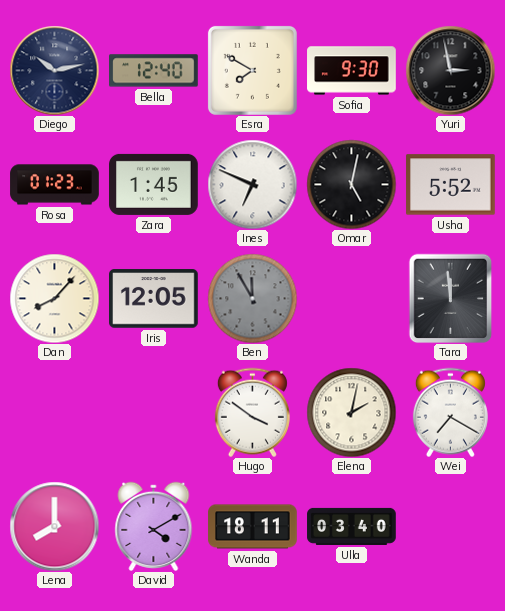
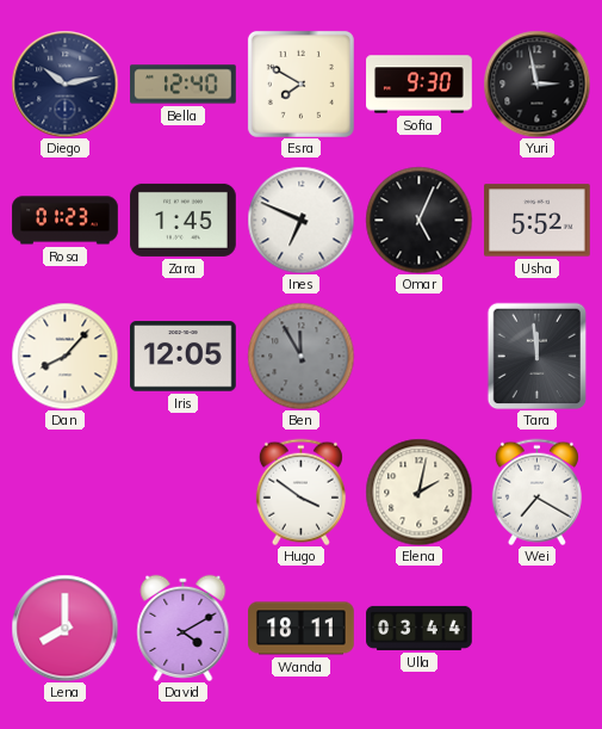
Omar: 5:02 -> 5:04
Ulla: 03:40 -> 03:44
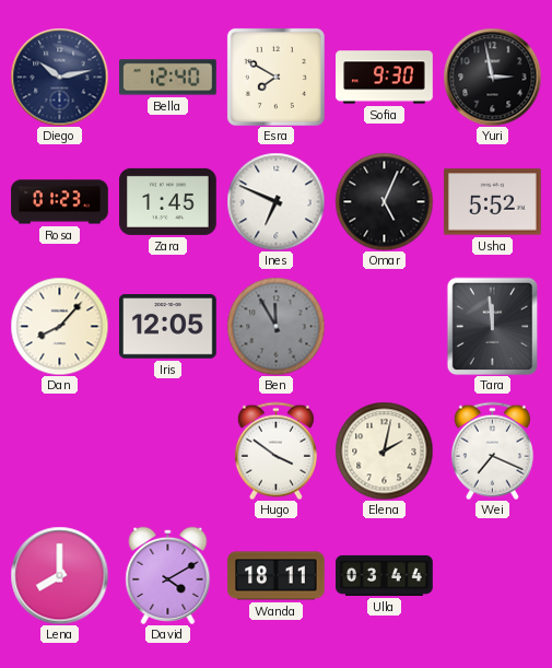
Wei: 7:20 -> 7:19
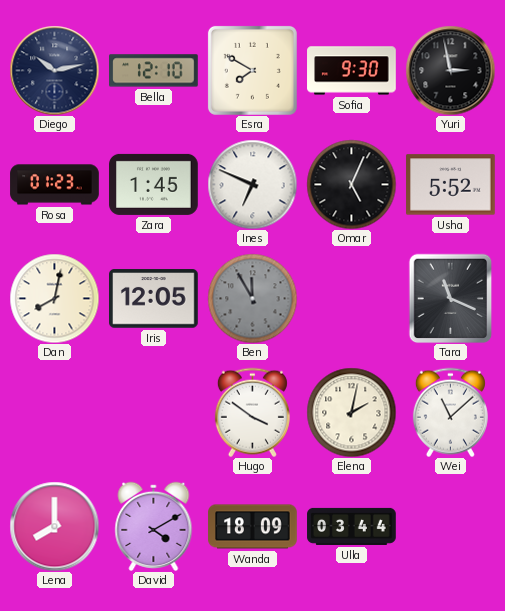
Bella: 12:40 -> 12:10
Dan: 8:07 -> 8:02
Tara: 11:59 -> 11:19
Wei: 7:19 -> 11:08
Wanda: 18:11 -> 18:09
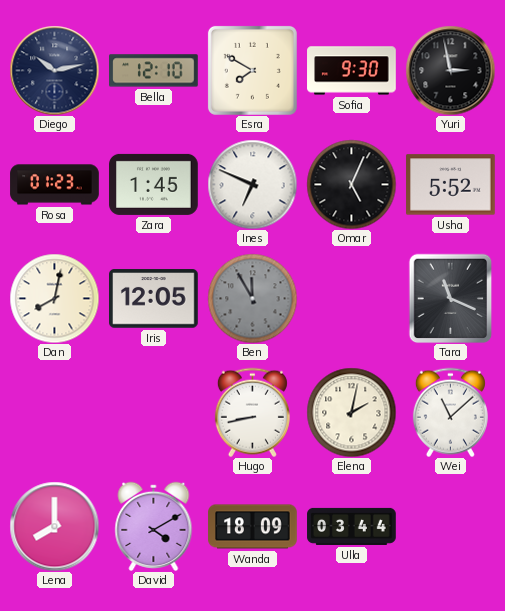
Hugo: 3:51 -> 8:43
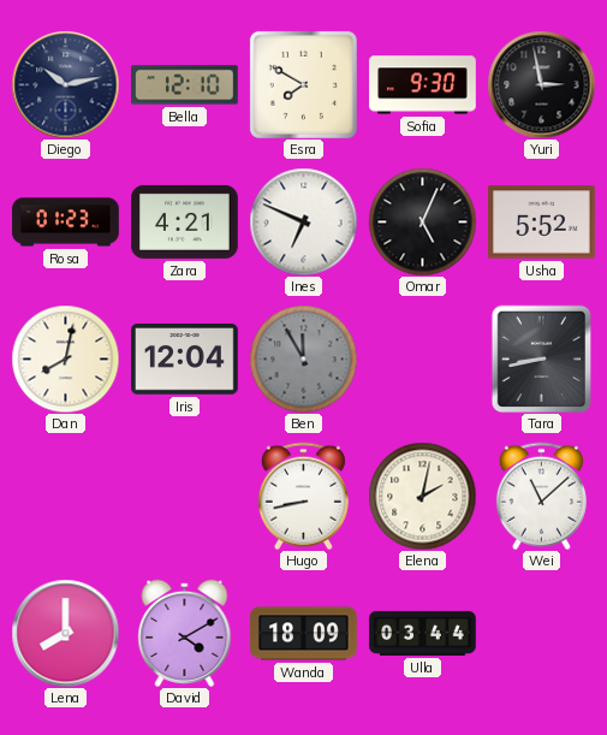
Zara: 1:45 -> 4:21
Iris: 12:05 -> 12:04
Tara: 11:19 -> 8:43
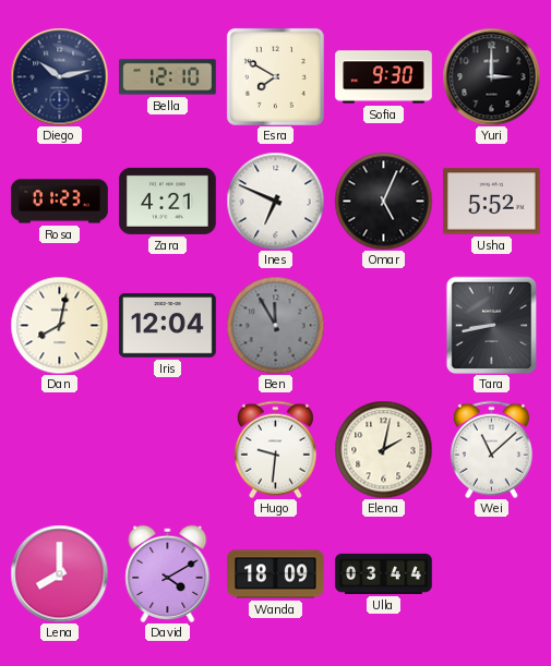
Yuri: 2:58 -> 3:00
Hugo: 8:43 -> 9:31
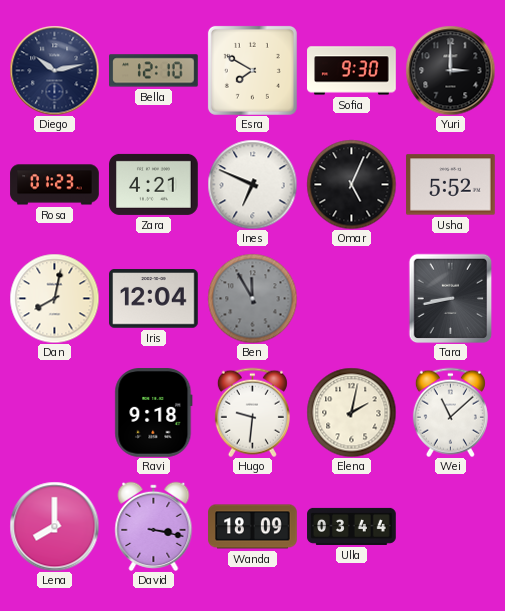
Ravi: none -> 9:18
David: 4:10 -> 3:17
